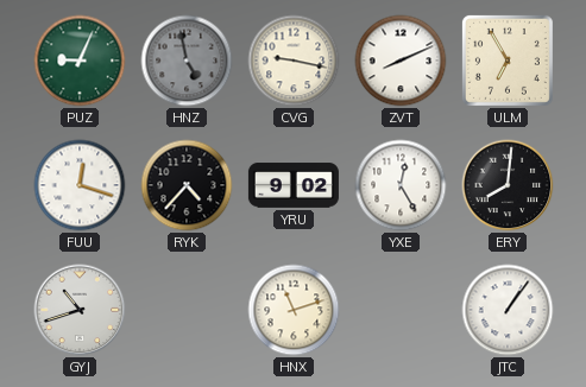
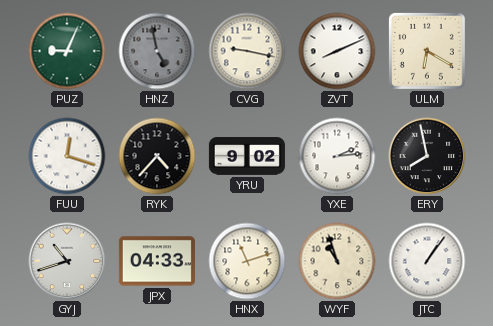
ULM: 6:55 -> 6:20
YXE: 12:25 -> 2:14
ERY: 8:01 -> 7:58
JPX: none -> 04:33
WYF: none -> 10:57
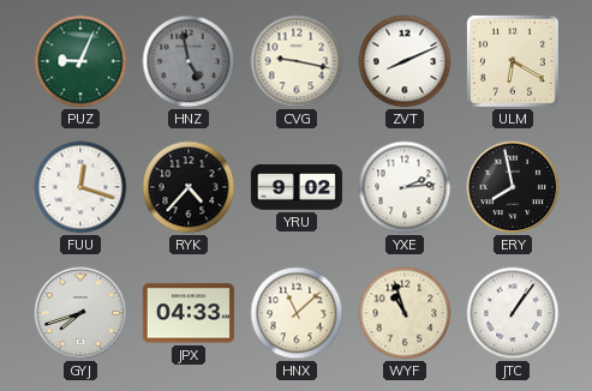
GYJ: 10:42 -> 7:42
HNX: 11:12 -> 11:08
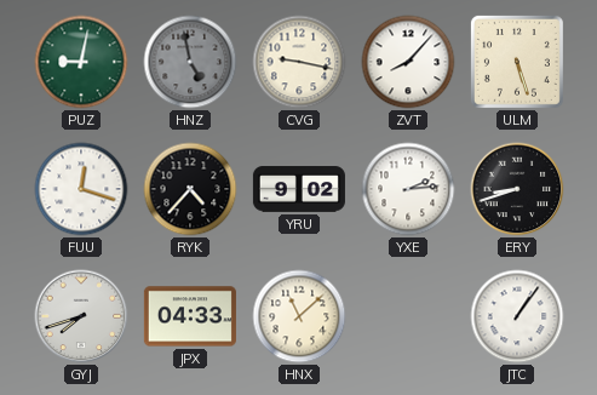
PUZ: 9:04 -> 9:02
ZVT: 8:11 -> 8:07
ULM: 6:20 -> 5:27
ERY: 7:58 -> 8:42
WYF: 10:57 -> none
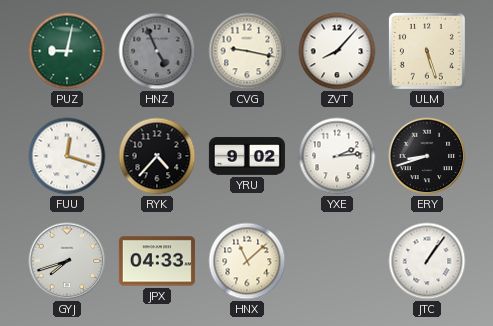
HNZ: 4:58 -> 4:56
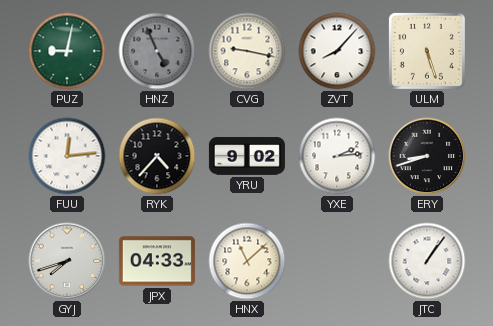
FUU: 12:18 -> 12:14
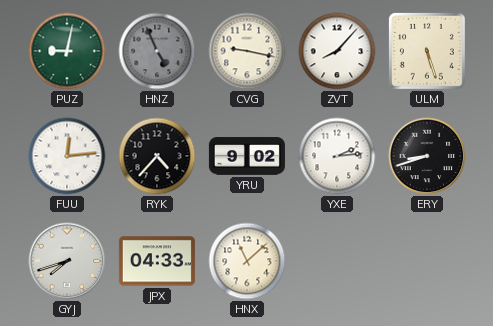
JTC: 1:06 -> none
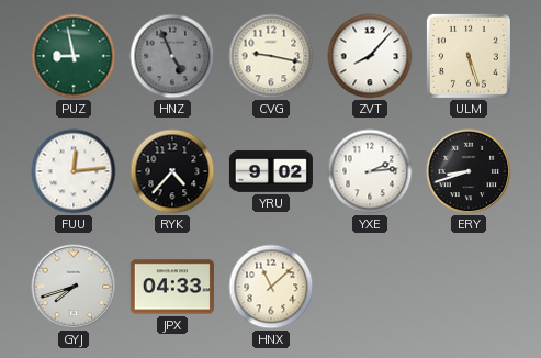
PUZ: 9:02 -> 8:58
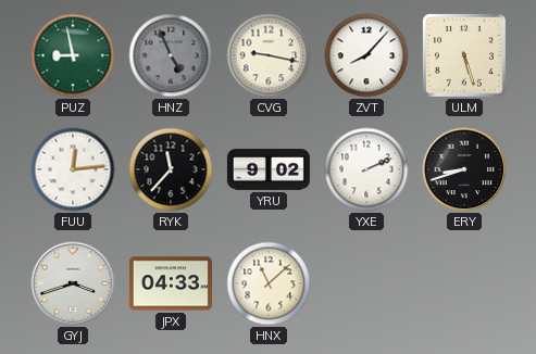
RYK: 4:37 -> 11:37
YXE: 2:14 -> 2:11
GYJ: 7:42 -> 3:42
